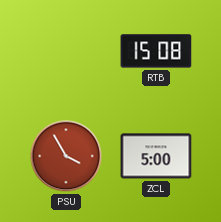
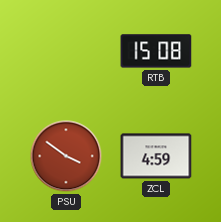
PSU: 3:55 -> 3:51
ZCL: 5:00 -> 4:59
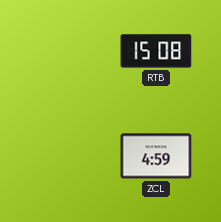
PSU: 3:51 -> none
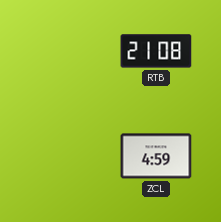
RTB: 15:08 -> 21:08
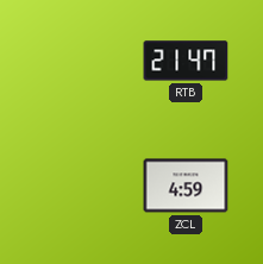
RTB: 21:08 -> 21:47
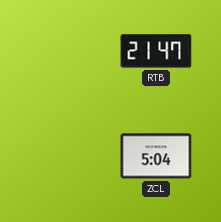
ZCL: 4:59 -> 5:04
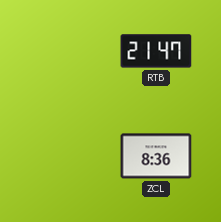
ZCL: 5:04 -> 8:36
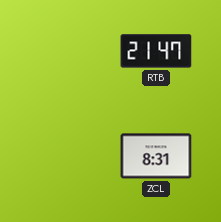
ZCL: 8:36 -> 8:31
